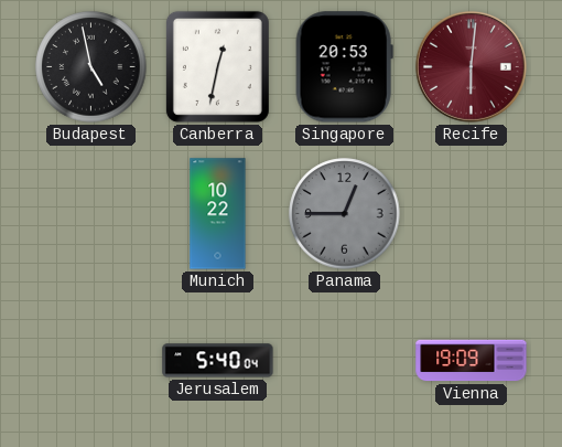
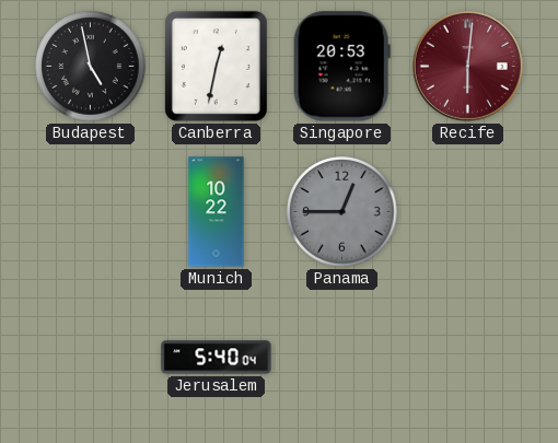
Vienna: 19:09 -> none
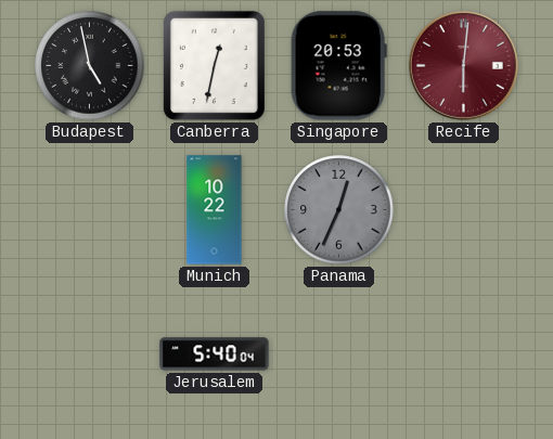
Panama: 12:45 -> 12:34
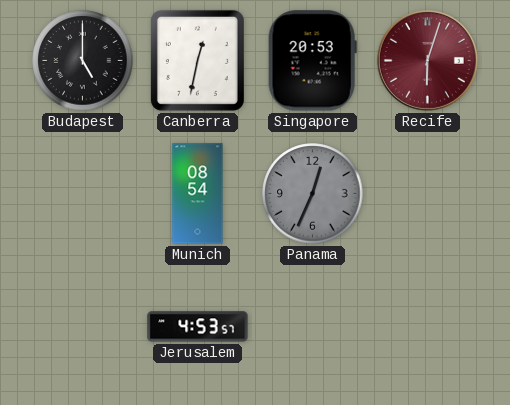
Budapest: 4:58 -> 5:00
Recife: 6:01 -> 6:03
Munich: 10:22 -> 08:54
Jerusalem: 5:40 -> 4:53
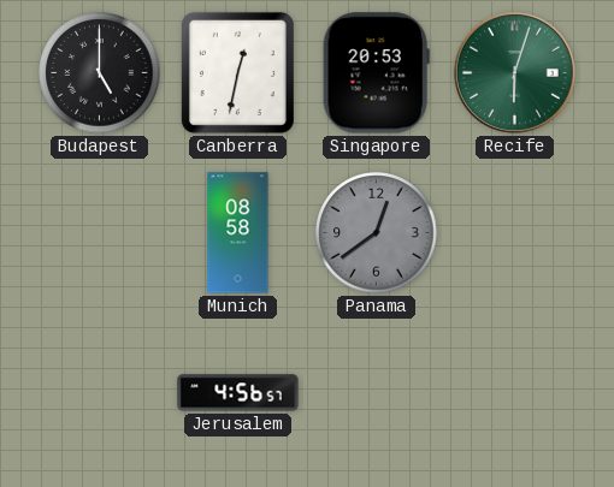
Recife dial: burgundy -> green
Munich: 08:54 -> 08:58
Panama: 12:34 -> 12:39
Jerusalem: 4:53 -> 4:56
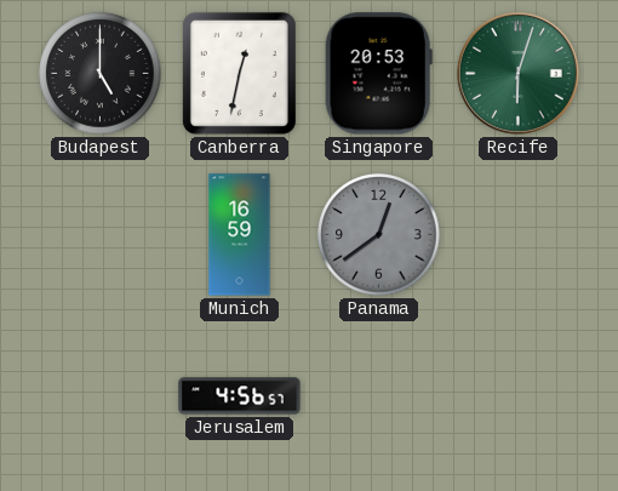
Munich: 08:58 -> 16:59
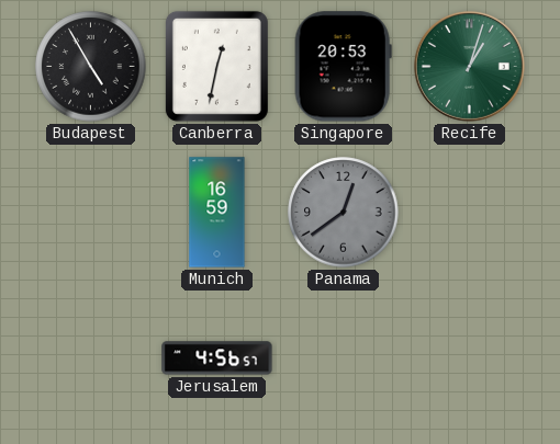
Budapest: 5:00 -> 4:55
Recife: 6:03 -> 1:03
